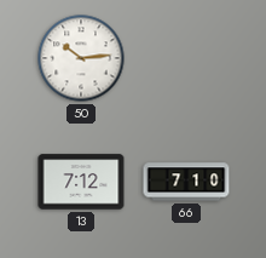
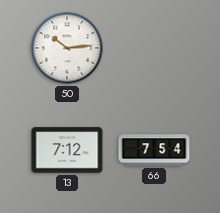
66: 7:10 -> 7:54
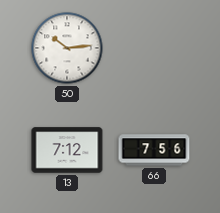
66: 7:54 -> 7:56
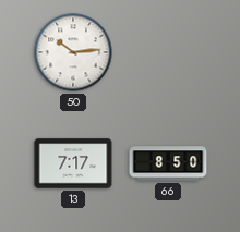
13: 7:12 -> 7:17
66: 7:56 -> 8:50
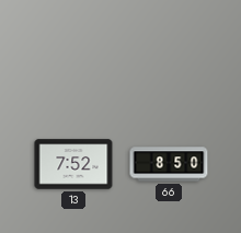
50: 10:14 -> none
13: 7:17 -> 7:52
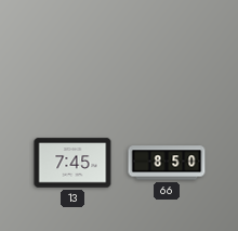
13: 7:52 -> 7:45
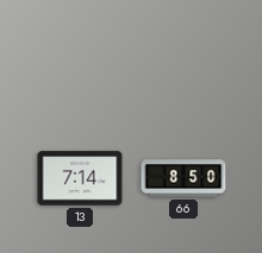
13: 7:45 -> 7:14
